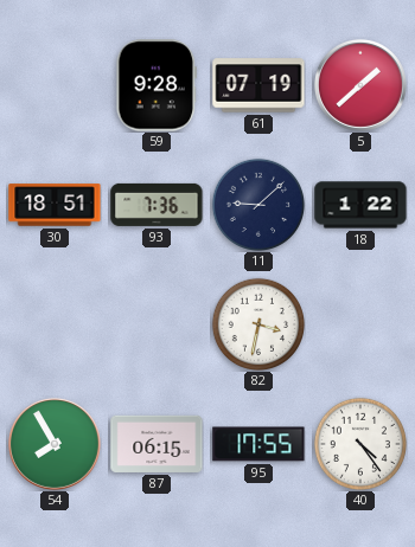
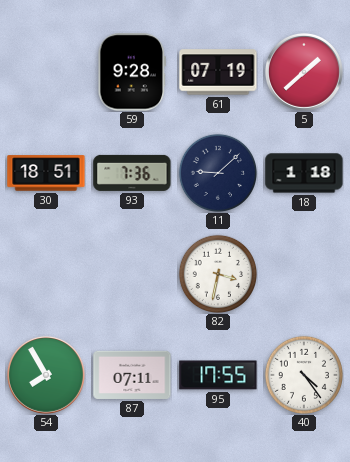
18: 1:22 -> 1:18
87: 06:15 -> 07:11
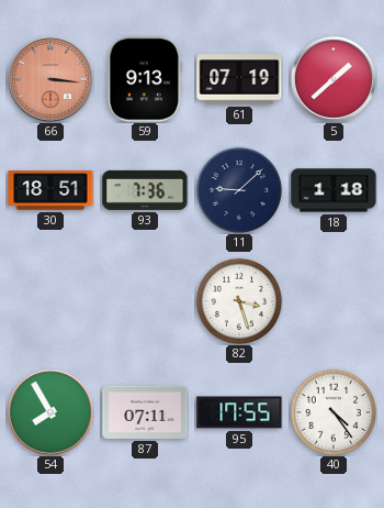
66: none -> 3:16
59: 9:28 -> 9:13
82: 3:32 -> 3:27
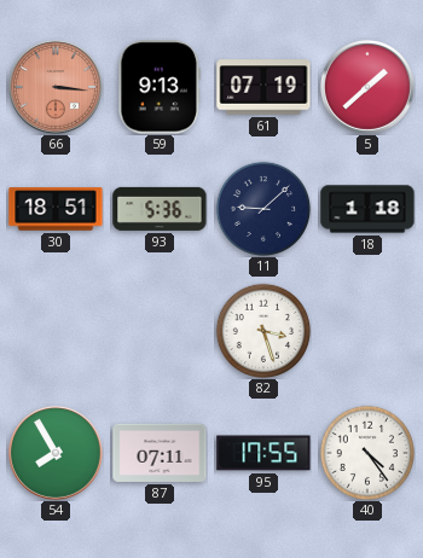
93: 7:36 -> 5:36
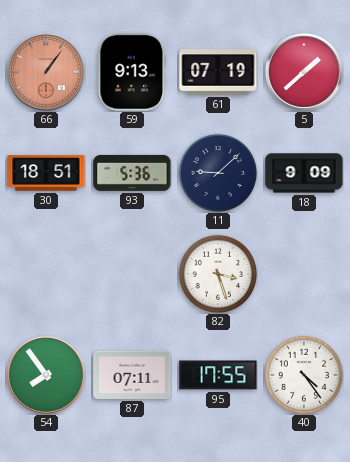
66: 3:16 -> 1:06
18: 1:18 -> 9:09
54: 7:55 -> 7:54
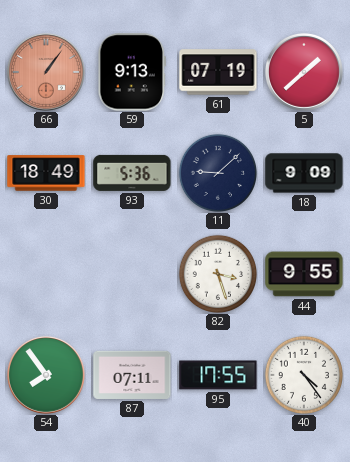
30: 18:51 -> 18:49
44: none -> 9:55
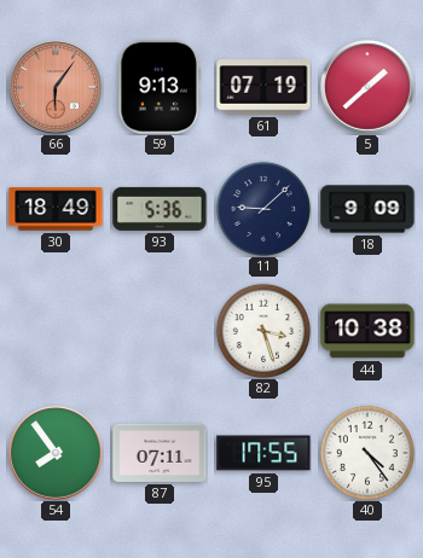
66: 1:06 -> 6:06
44: 9:55 -> 10:38
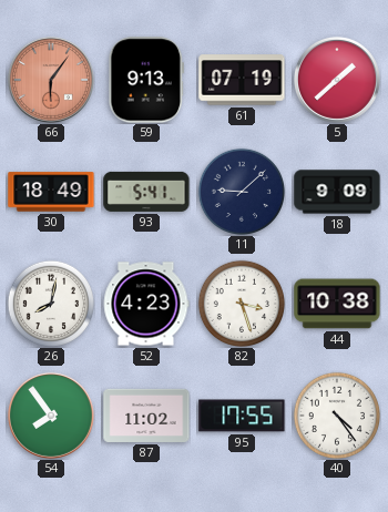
93: 5:36 -> 5:41
26: none -> 8:02
52: none -> 4:23
87: 07:11 -> 11:02
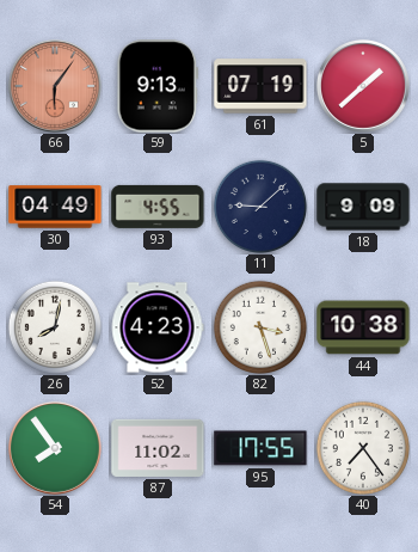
30: 18:49 -> 04:49
93: 5:41 -> 4:55
40: 4:24 -> 7:24
